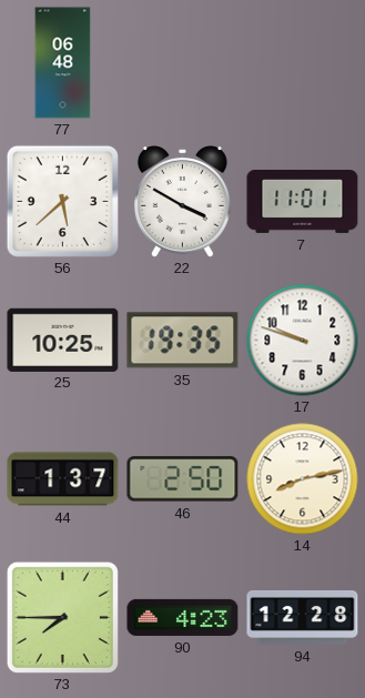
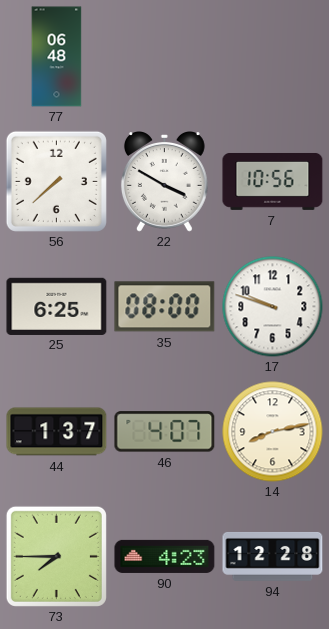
56: 5:38 -> 7:38
7: 11:01 -> 10:56
25: 10:25 -> 6:25
35: 19:35 -> 08:00
46: 2:50 -> 4:07
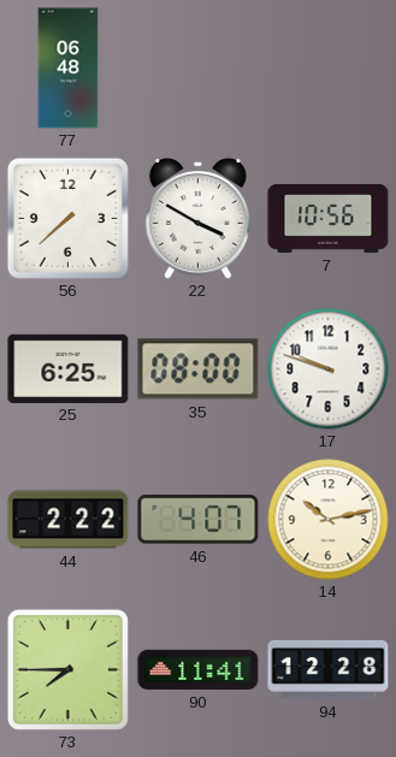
44: 1:37 -> 2:22
14: 8:13 -> 10:13
90: 4:23 -> 11:41
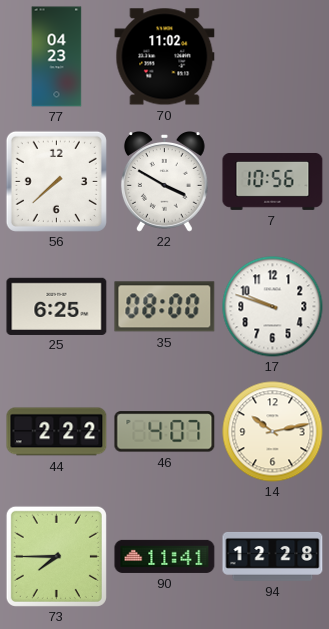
77: 06:48 -> 04:23
70: none -> 11:02
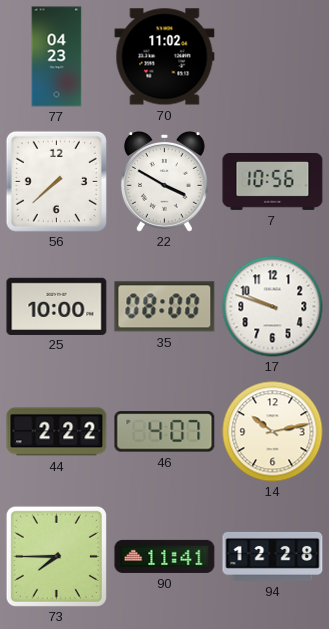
25: 6:25 -> 10:00
